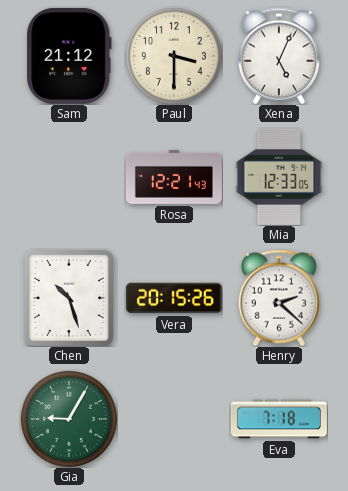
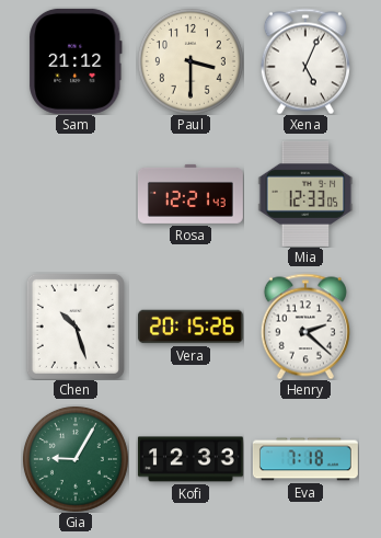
Kofi: none -> 12:33
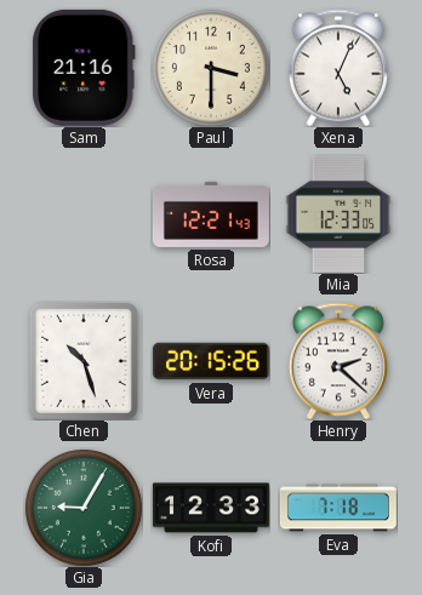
Sam: 21:12 -> 21:16
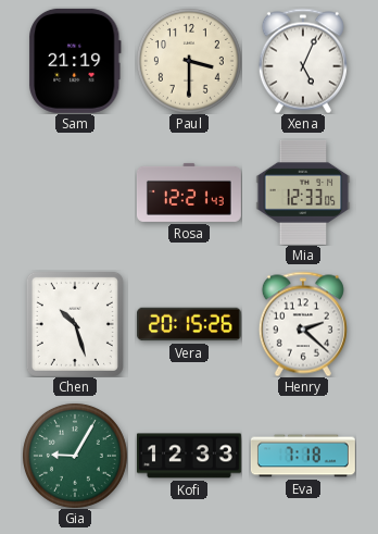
Sam: 21:16 -> 21:19
